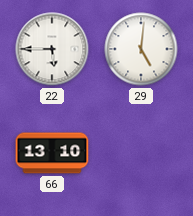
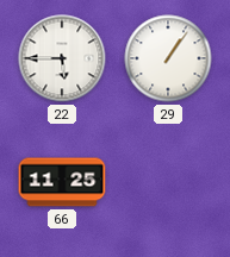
29: 5:01 -> 1:06
66: 13:10 -> 11:25
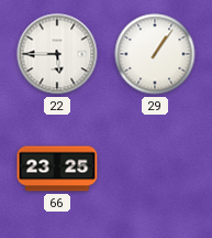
66: 11:25 -> 23:25
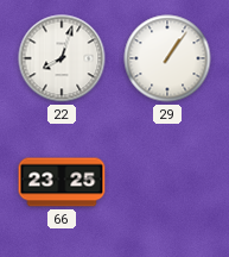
22: 5:45 -> 8:03
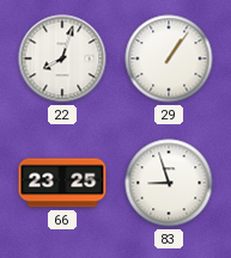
83: none -> 8:57
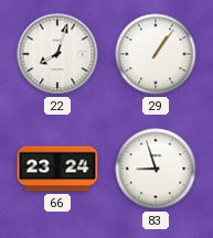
66: 23:25 -> 23:24
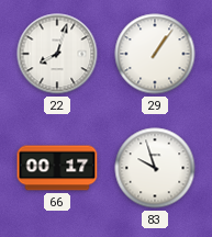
66: 23:24 -> 00:17
83: 8:57 -> 9:57
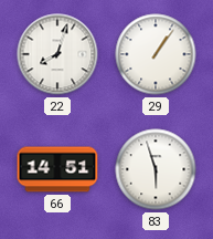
66: 00:17 -> 14:51
83: 9:57 -> 5:57
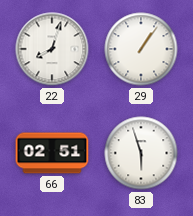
66: 14:51 -> 02:51
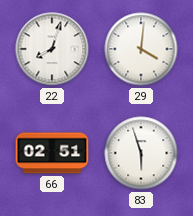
29: 1:06 -> 4:01
